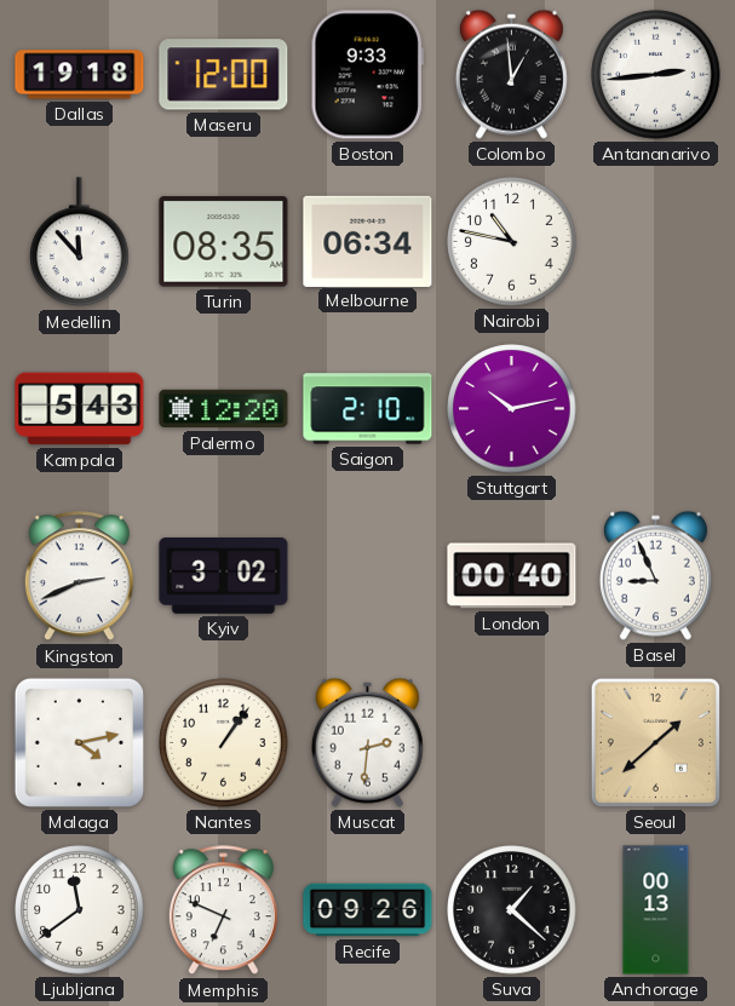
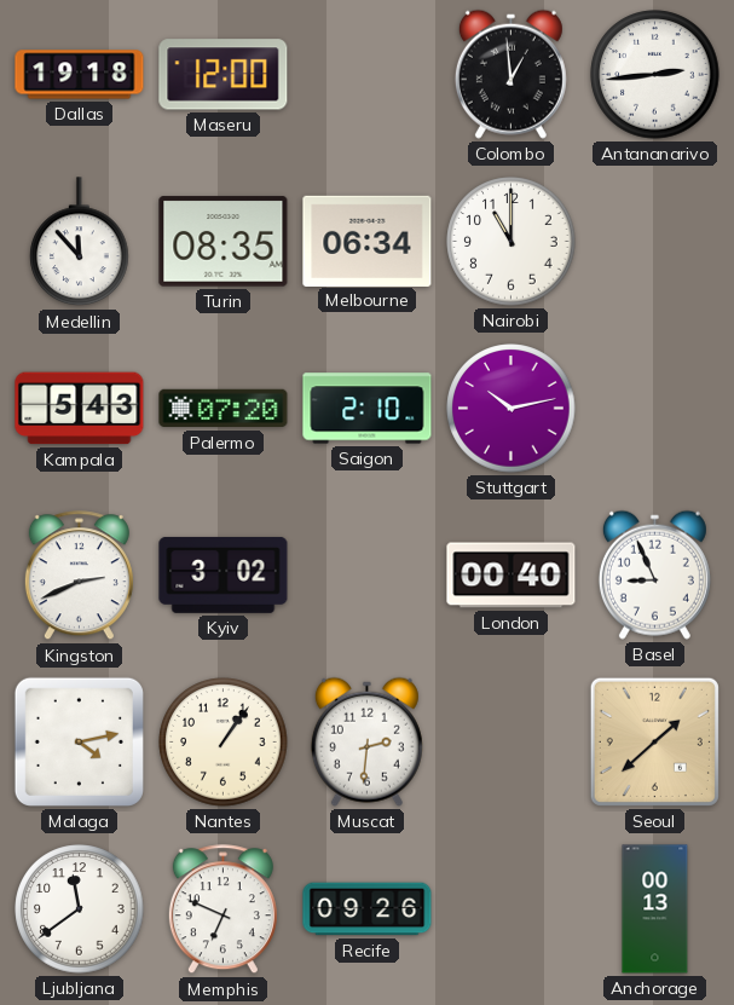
Boston: 9:33 -> none
Nairobi: 10:47 -> 11:00
Palermo: 12:20 -> 07:20
Suva: 1:22 -> none
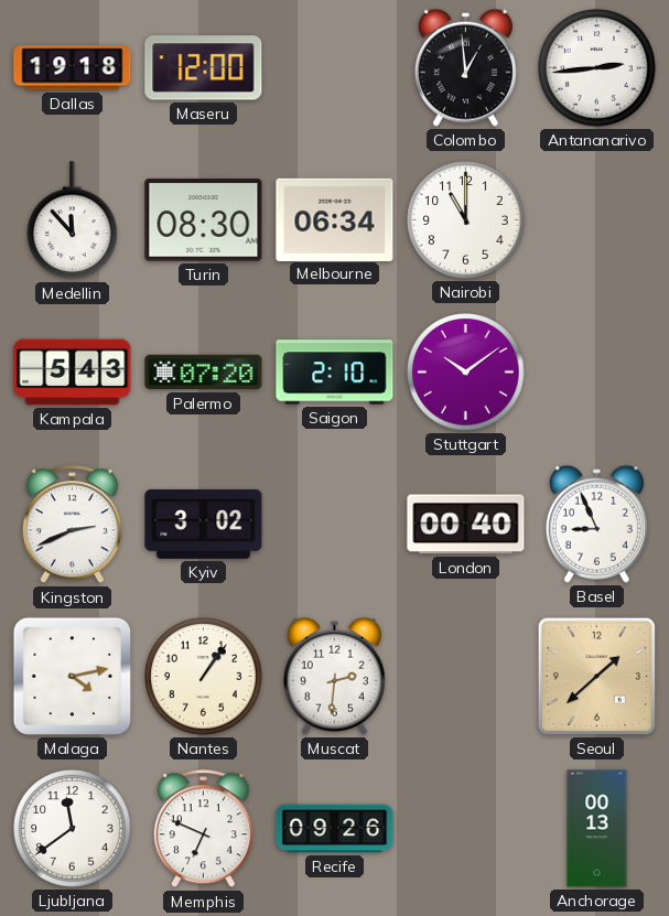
Turin: 08:35 -> 08:30
Stuttgart: 10:13 -> 10:09
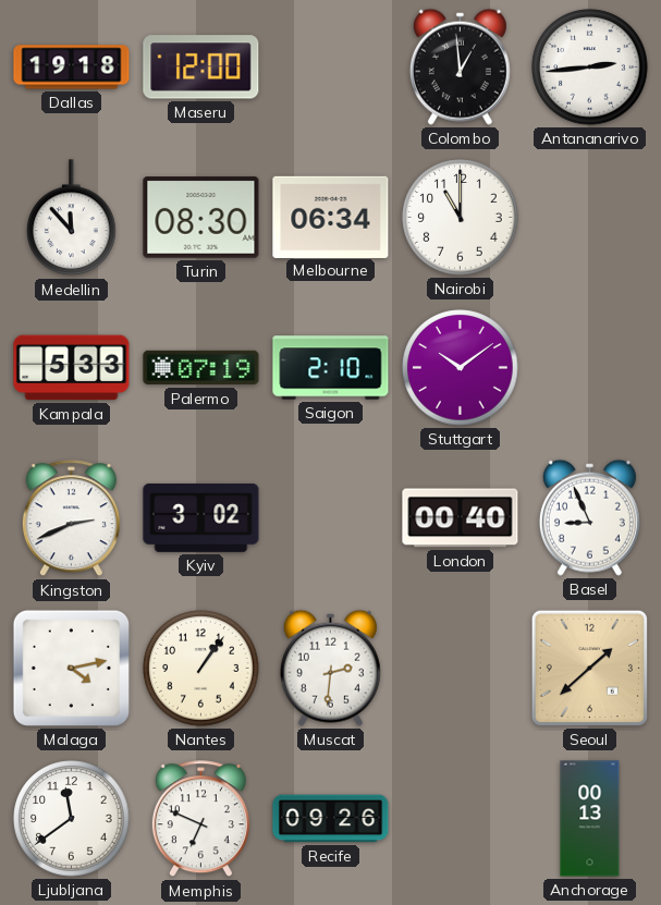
Kampala: 5:43 -> 5:33
Palermo: 07:20 -> 07:19
